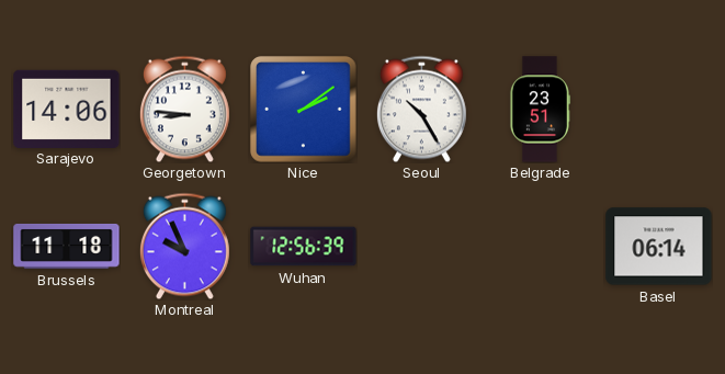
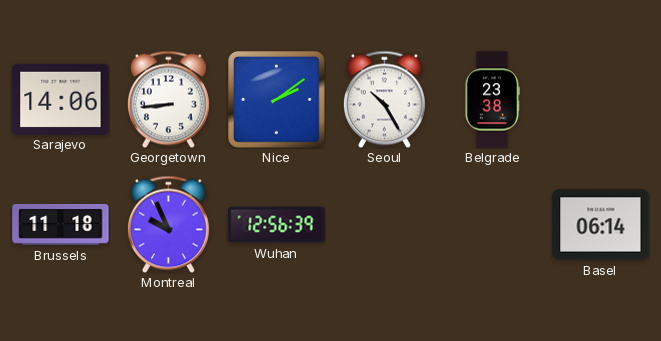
Georgetown: 8:46 -> 8:44
Belgrade: 23:51 -> 23:38
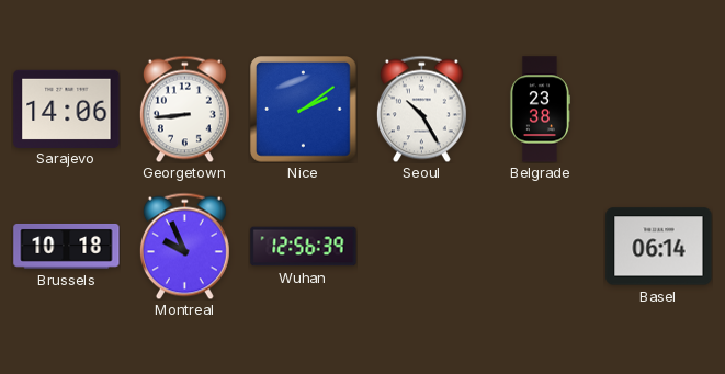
Brussels: 11:18 -> 10:18
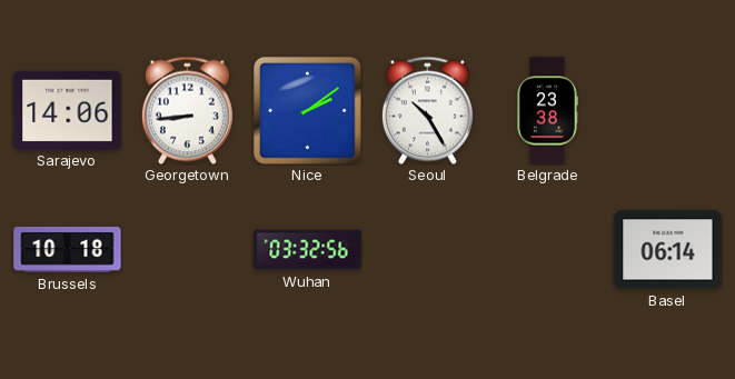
Montreal: 9:56 -> none
Wuhan: 12:56 -> 03:32
